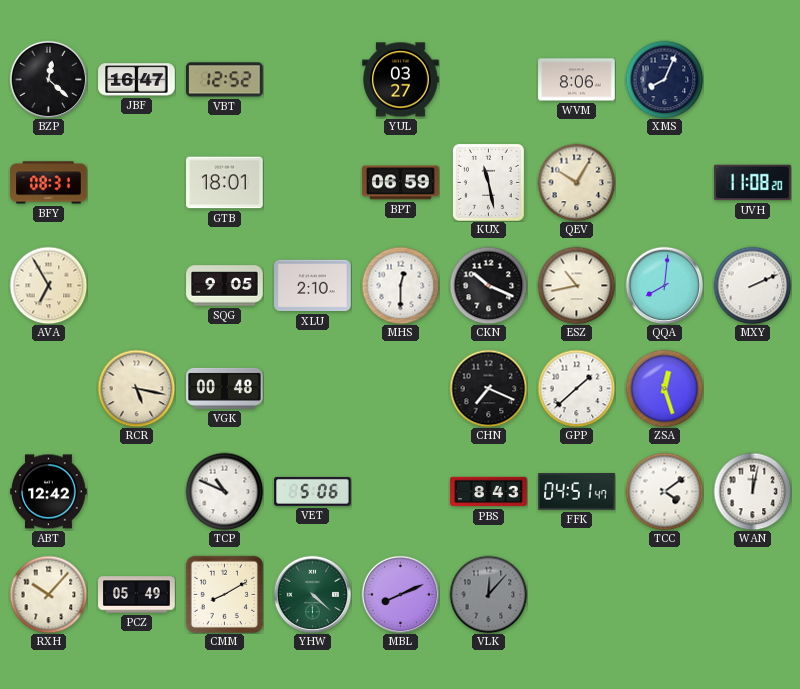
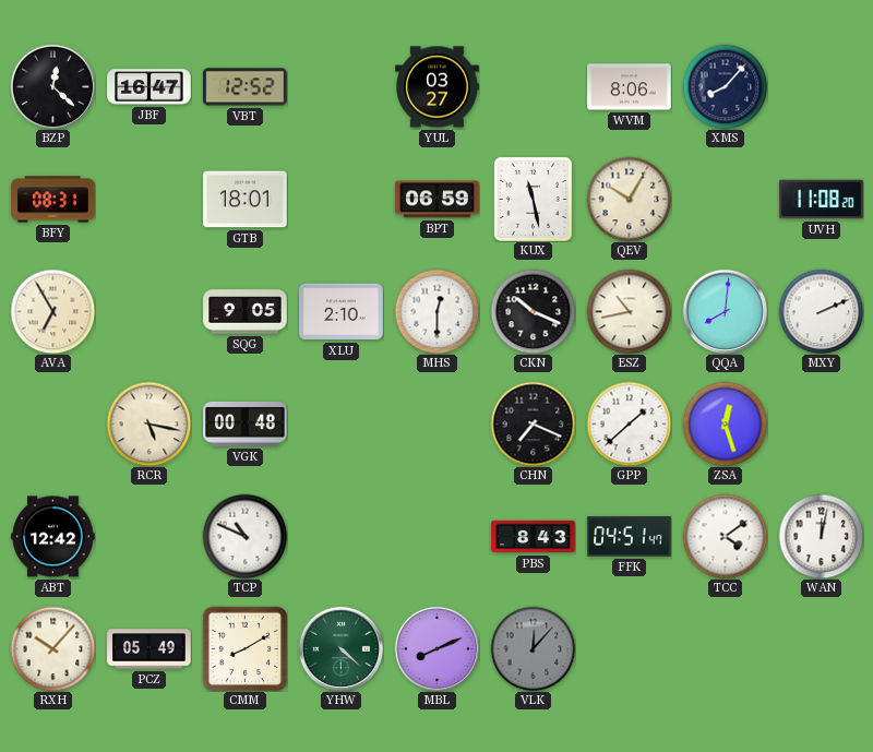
XMS: 8:04 -> 8:07
VET: 5:06 -> none
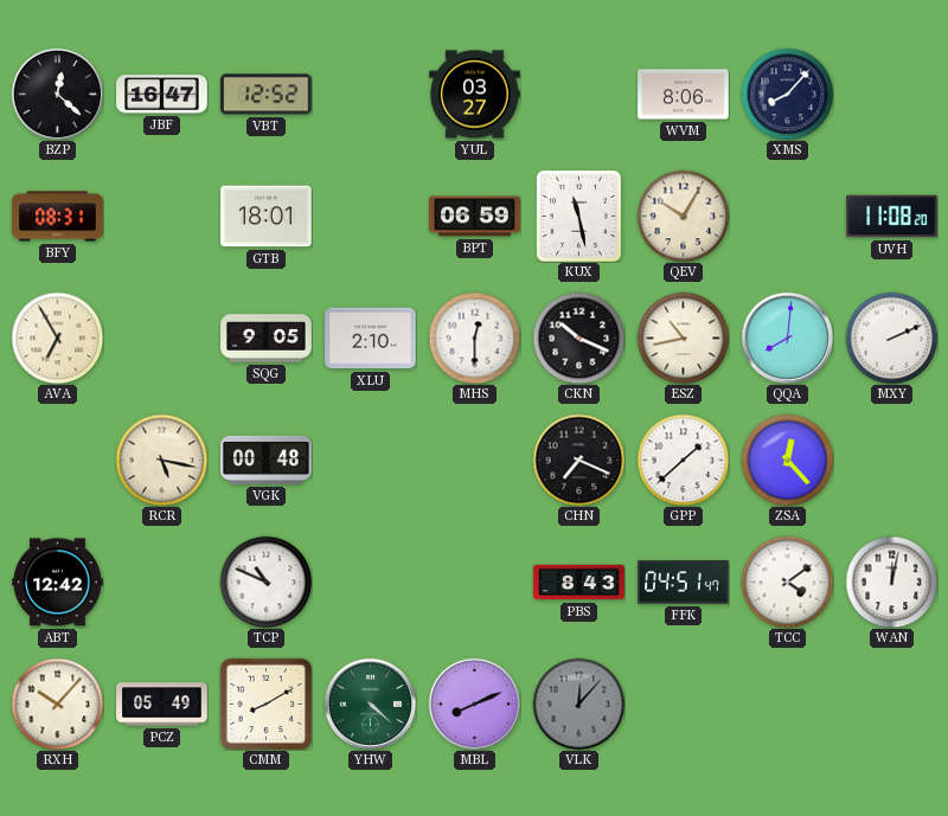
ZSA: 12:27 -> 12:23
